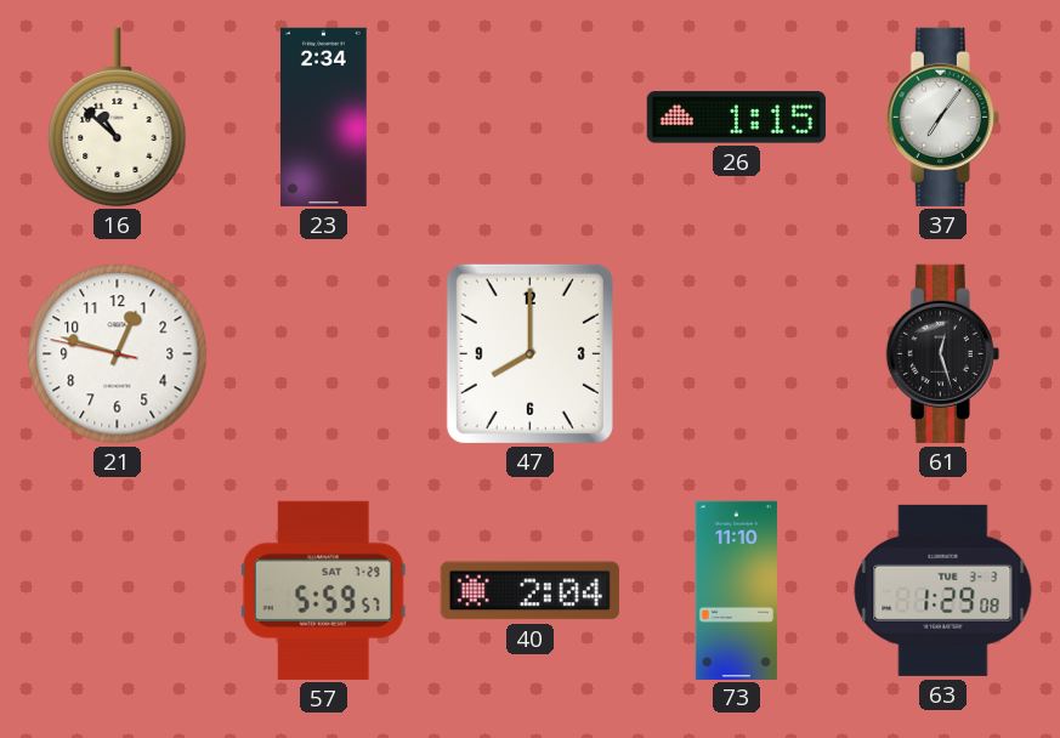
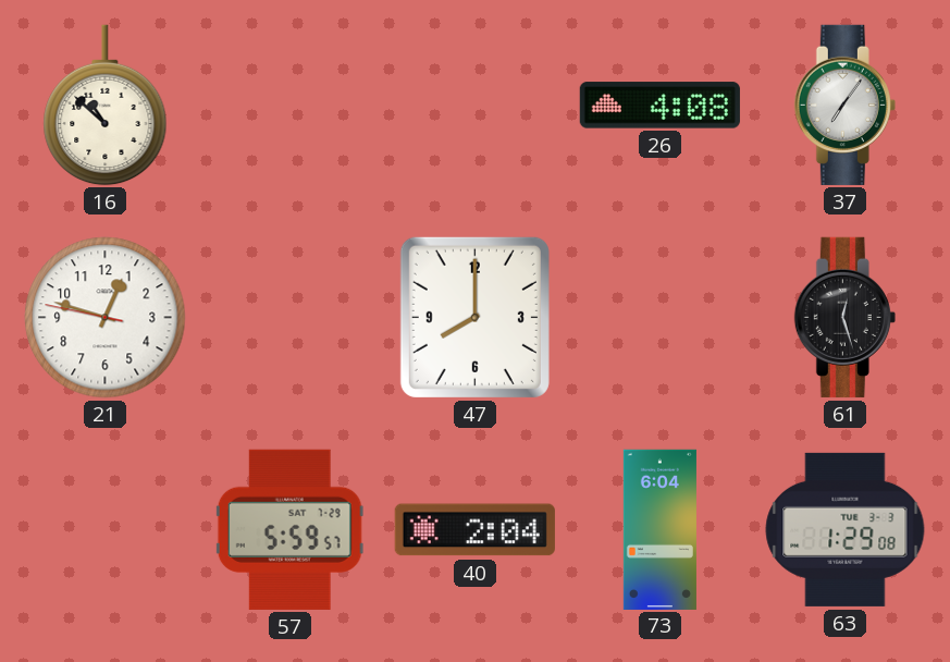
23: 2:34 -> none
26: 1:15 -> 4:08
73: 11:10 -> 6:04
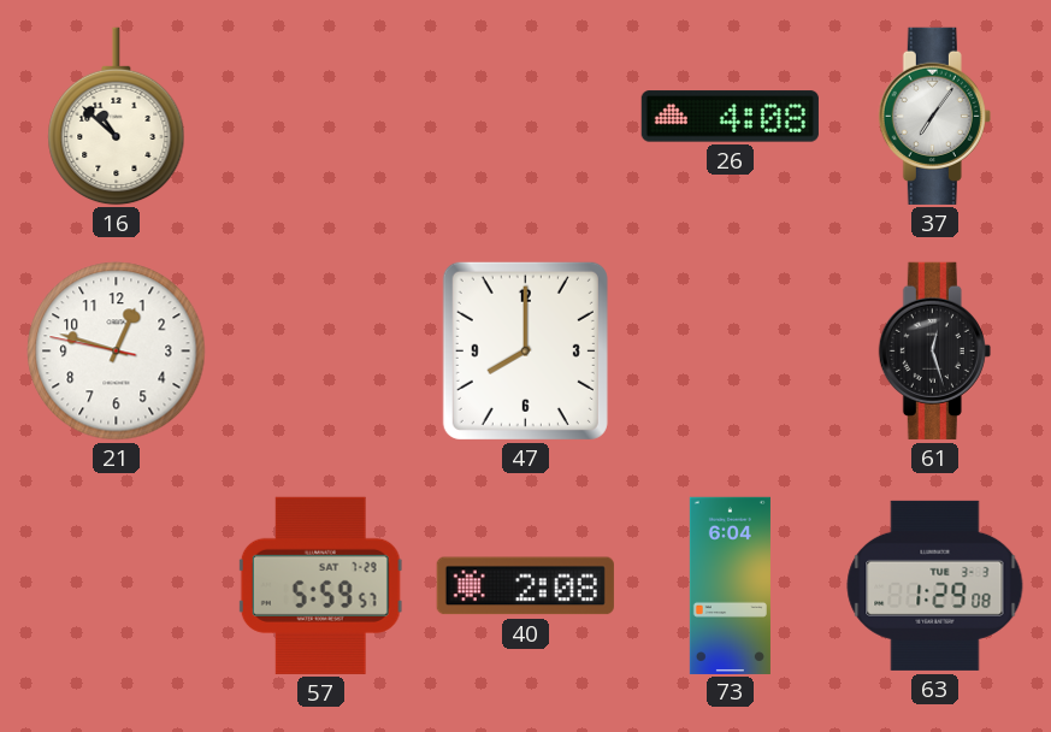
40: 2:04 -> 2:08
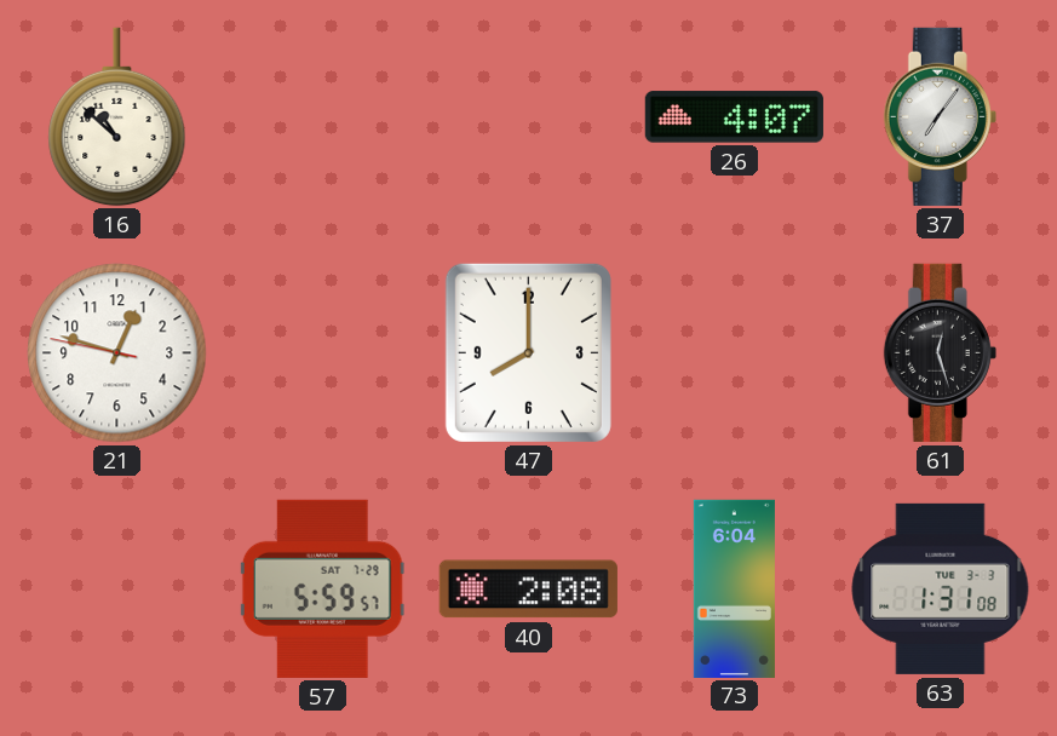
26: 4:08 -> 4:07
63: 1:29 -> 1:31
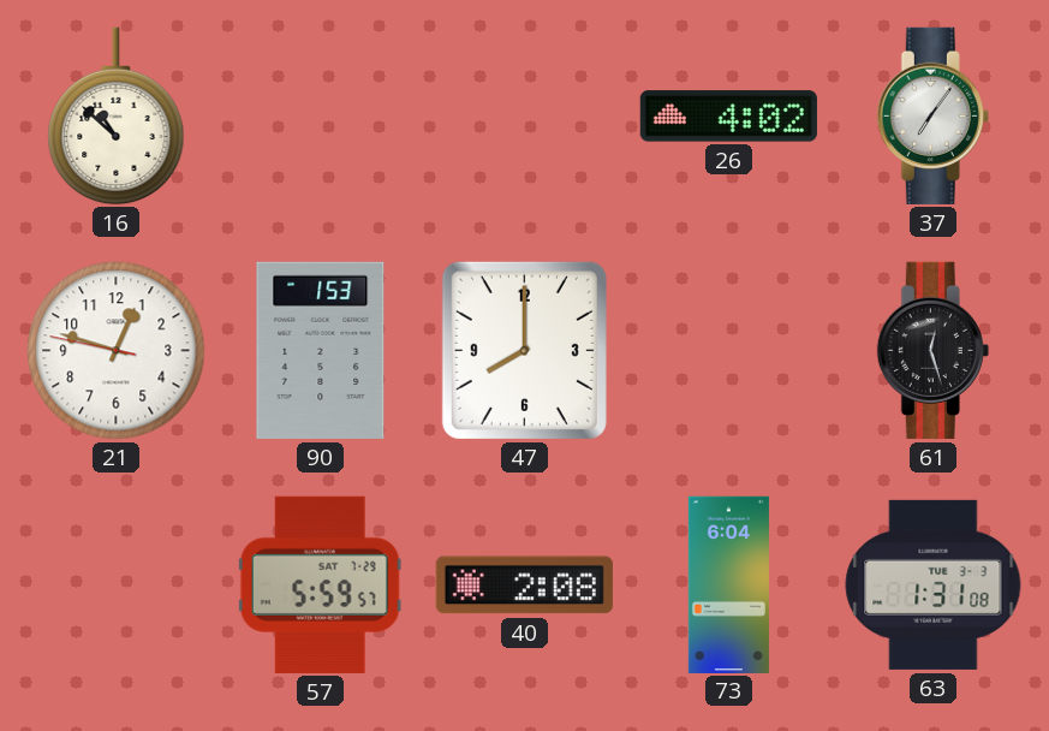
26: 4:07 -> 4:02
90: none -> 1:53
